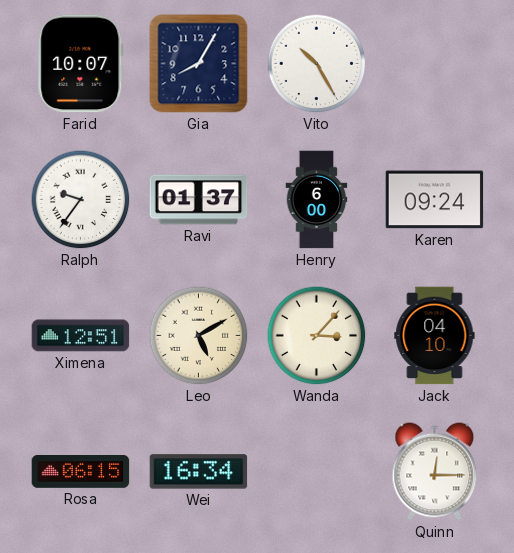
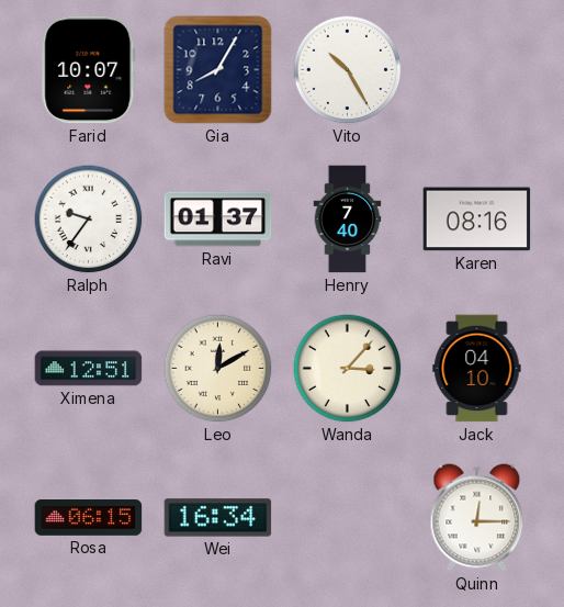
Henry: 6:00 -> 7:40
Karen: 09:24 -> 08:16
Leo: 5:10 -> 12:10
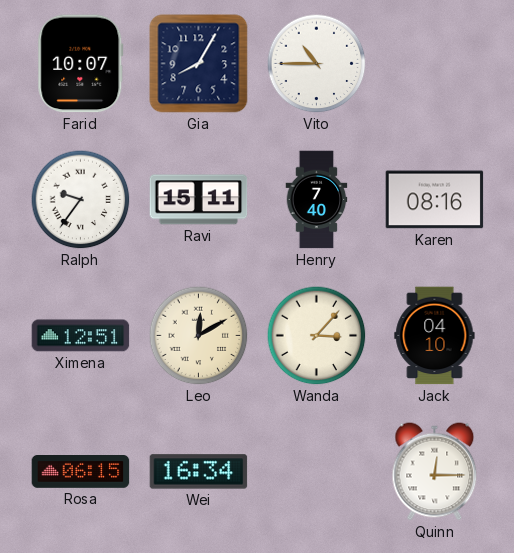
Vito: 10:25 -> 10:45
Ravi: 01:37 -> 15:11
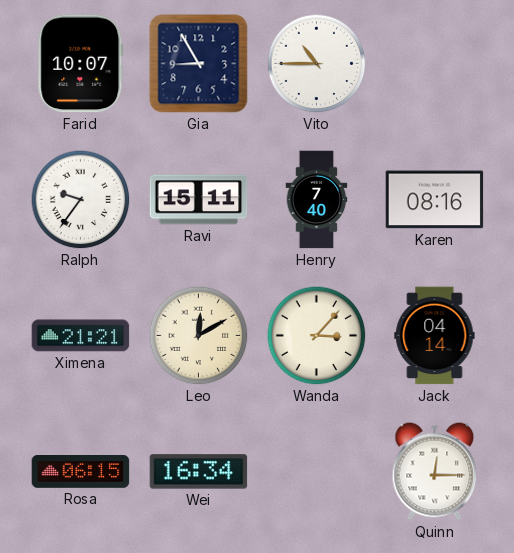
Gia: 8:05 -> 8:55
Ximena: 12:51 -> 21:21
Jack: 04:10 -> 04:14
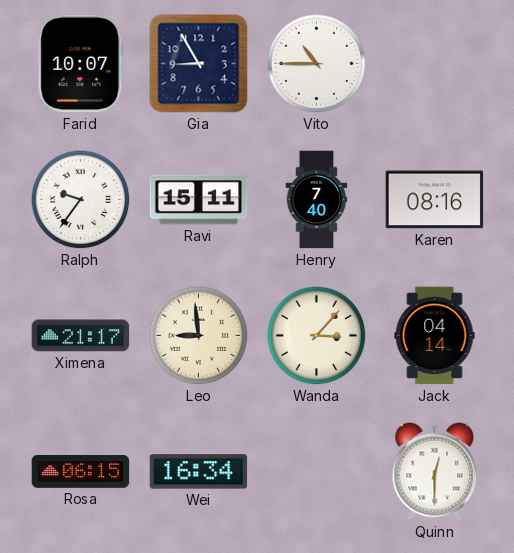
Ximena: 21:21 -> 21:17
Leo: 12:10 -> 8:59
Quinn: 12:15 -> 12:30
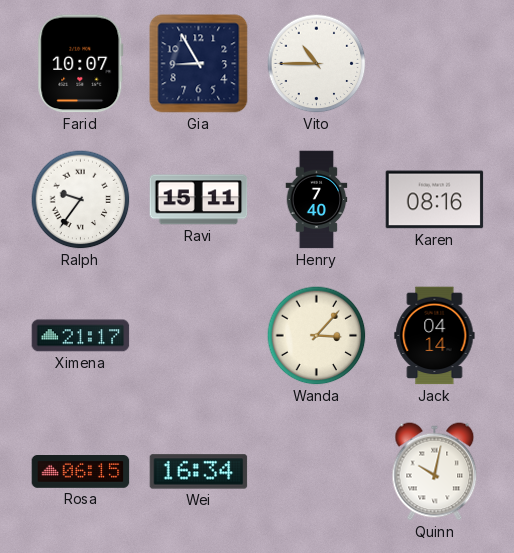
Leo: 8:59 -> none
Quinn: 12:30 -> 10:02
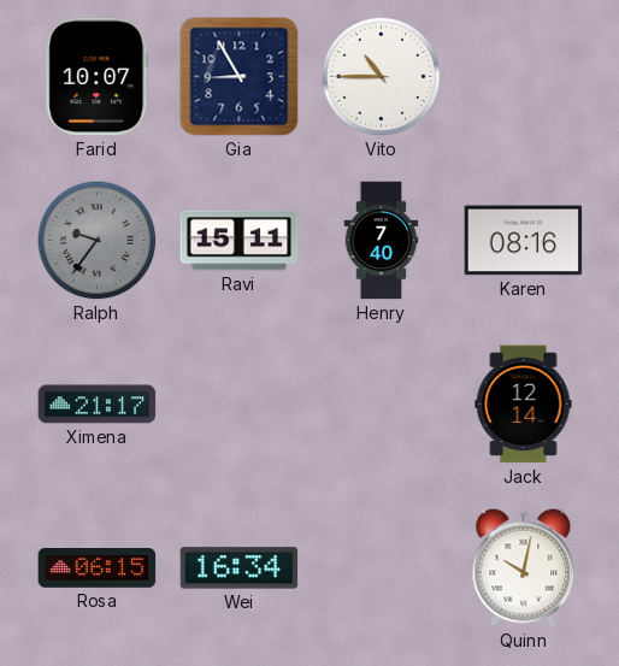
Ralph dial: white -> grey
Wanda: 3:07 -> none
Jack: 04:14 -> 12:14
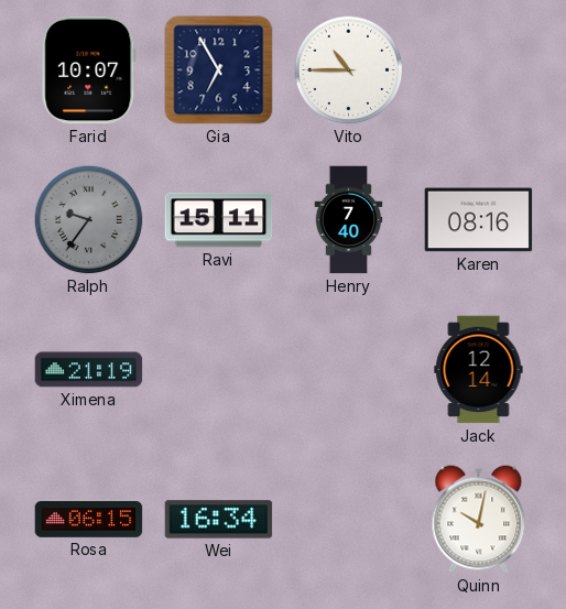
Gia: 8:55 -> 6:55
Ximena: 21:17 -> 21:19
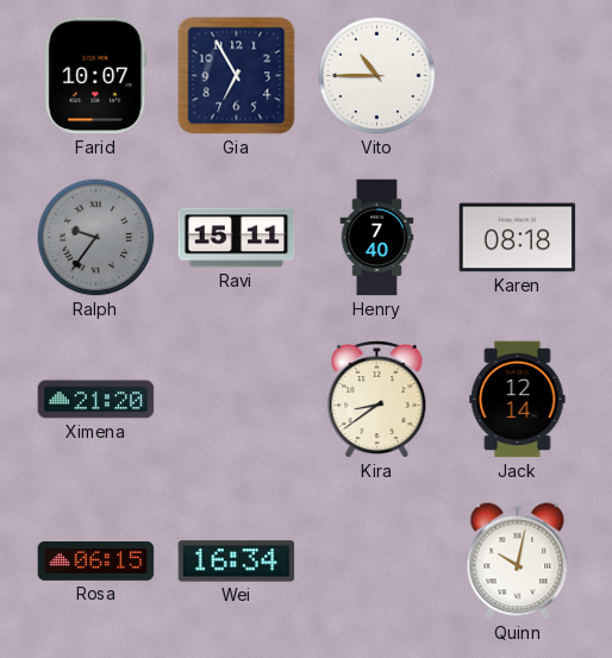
Karen: 08:16 -> 08:18
Ximena: 21:19 -> 21:20
Kira: none -> 8:39
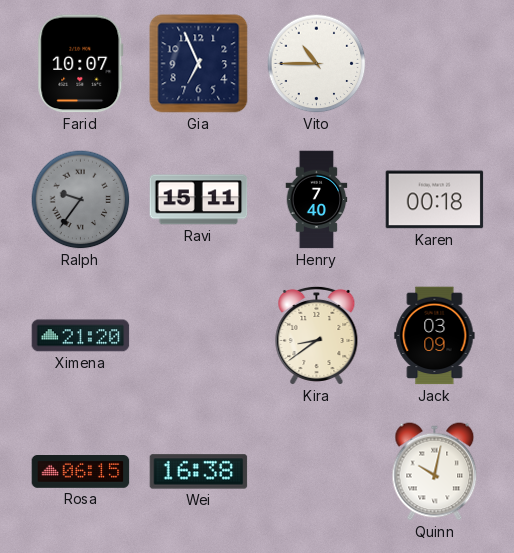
Gia: 6:55 -> 6:56
Karen: 08:18 -> 00:18
Jack: 12:14 -> 03:09
Wei: 16:34 -> 16:38
